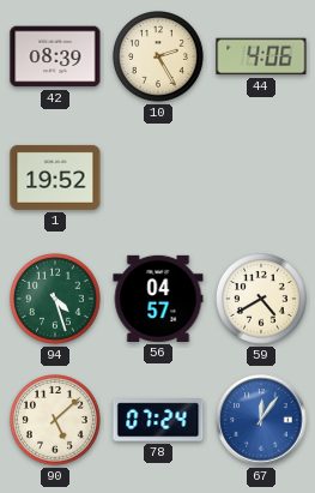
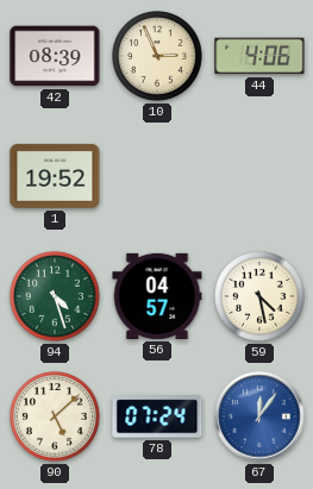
10: 2:25 -> 2:56
59: 4:40 -> 4:28
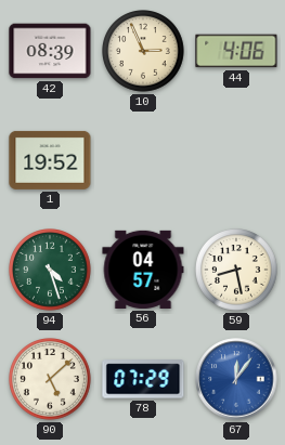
59: 4:28 -> 8:28
78: 07:24 -> 07:29
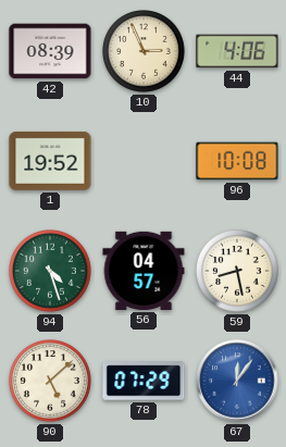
96: none -> 10:08
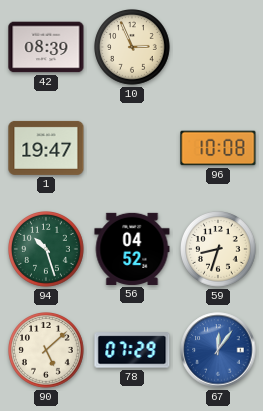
44: 4:06 -> none
1: 19:52 -> 19:47
94: 4:27 -> 10:27
56: 04:57 -> 04:52
59: 8:28 -> 8:33
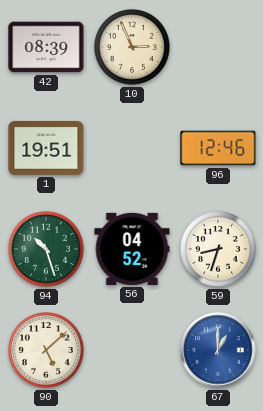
1: 19:47 -> 19:51
96: 10:08 -> 12:46
78: 07:29 -> none
67: 12:06 -> 1:00
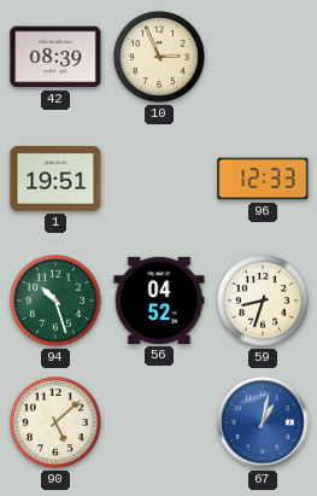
96: 12:46 -> 12:33
67: 1:00 -> 1:02
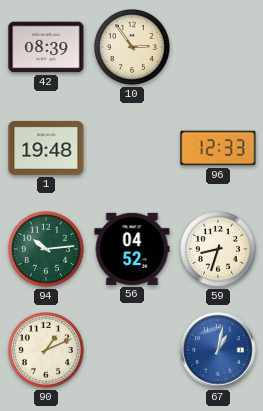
10: 2:56 -> 2:54
1: 19:51 -> 19:48
94: 10:27 -> 10:14
90: 5:08 -> 1:11
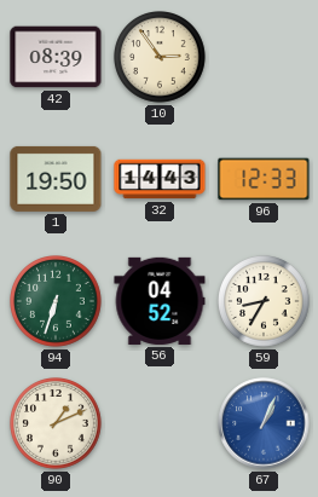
1: 19:48 -> 19:50
32: none -> 14:43
94: 10:14 -> 6:33
59: 8:33 -> 8:35
67: 1:02 -> 1:04
